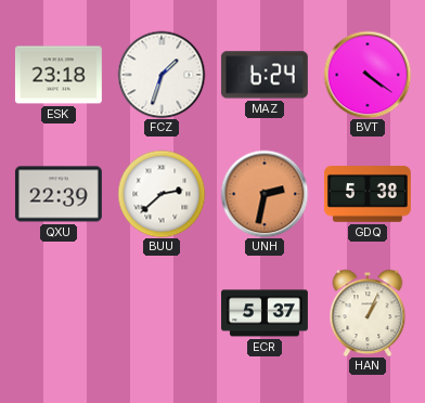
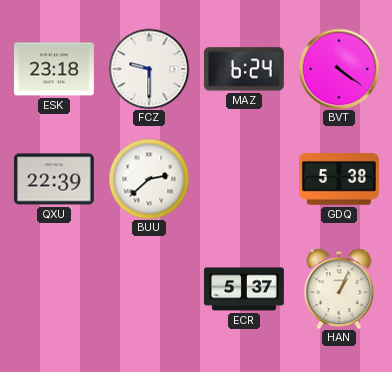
FCZ: 1:33 -> 9:30
UNH: 2:32 -> none
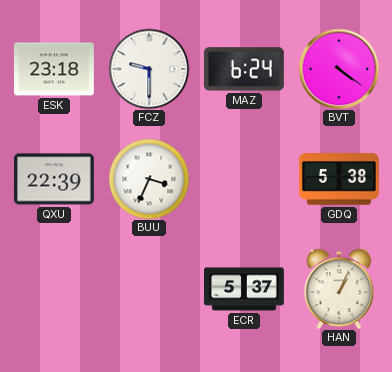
BUU: 2:38 -> 3:34
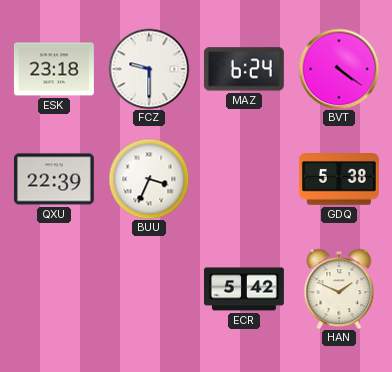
ECR: 5:37 -> 5:42
HAN: 1:04 -> 1:49
